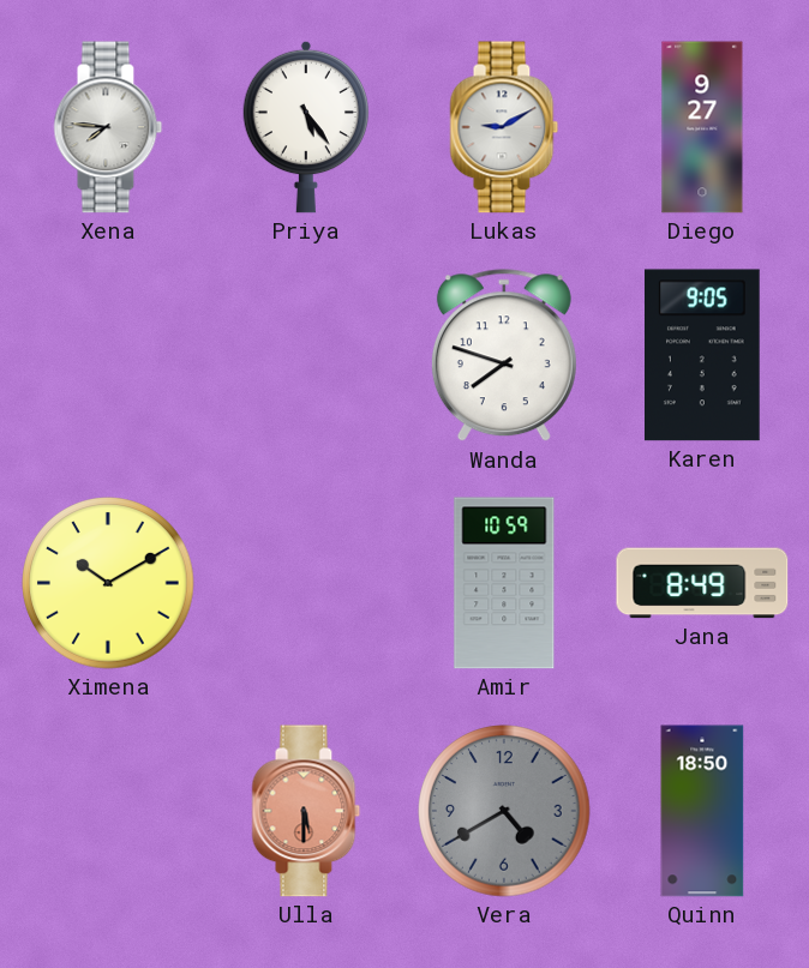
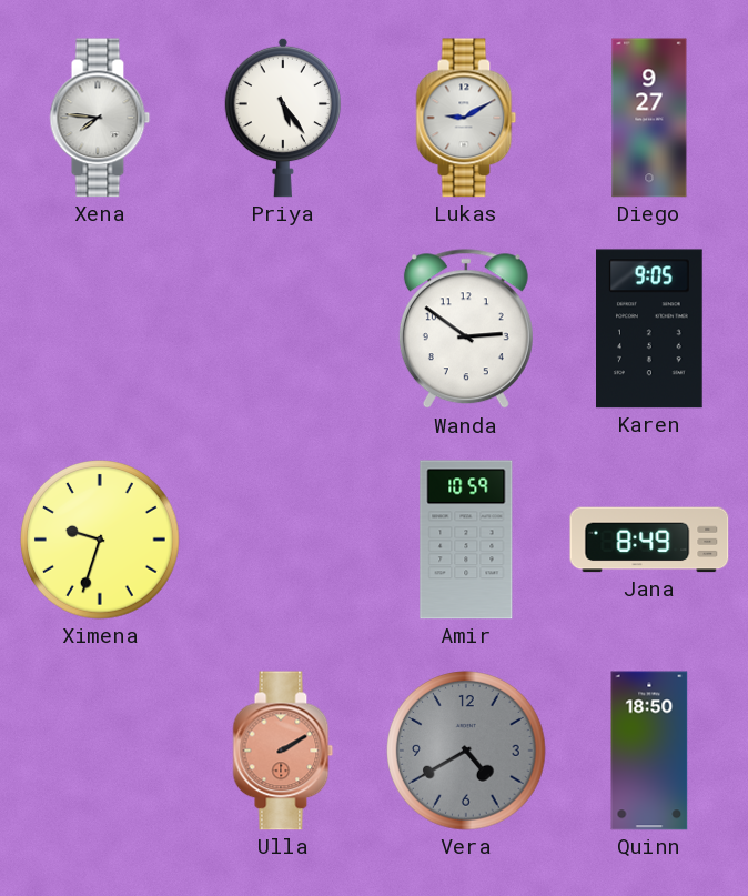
Wanda: 7:48 -> 2:51
Ximena: 10:10 -> 9:33
Ulla: 5:30 -> 2:10
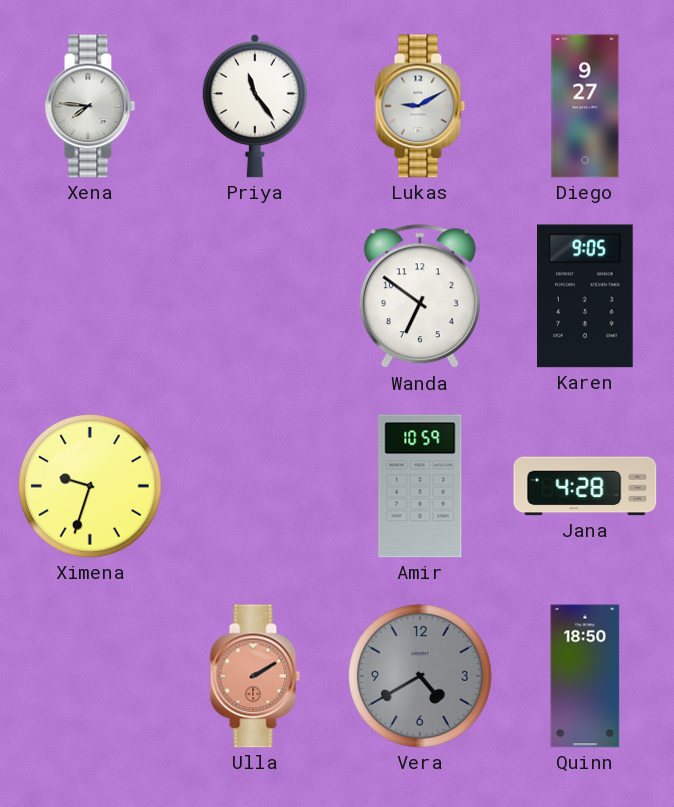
Priya: 5:24 -> 11:24
Wanda: 2:51 -> 6:51
Jana: 8:49 -> 4:28
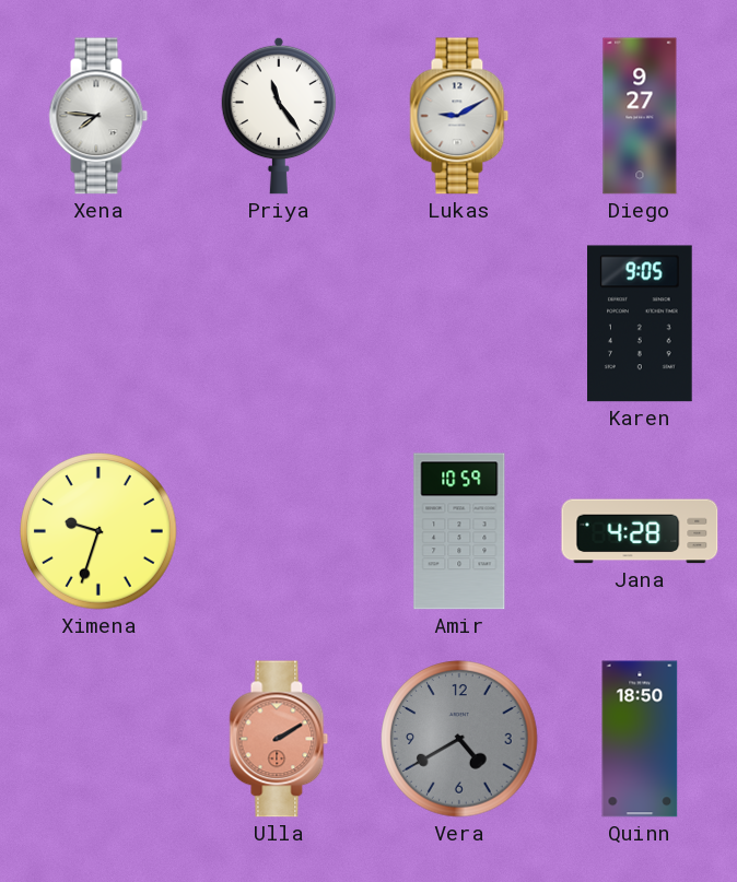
Wanda: 6:51 -> none
